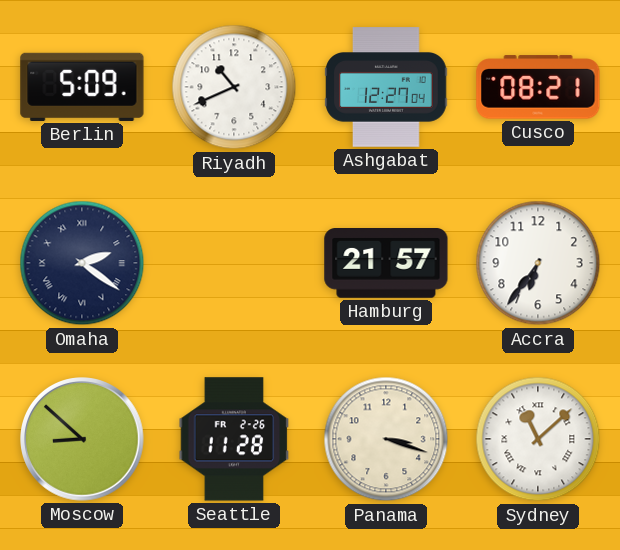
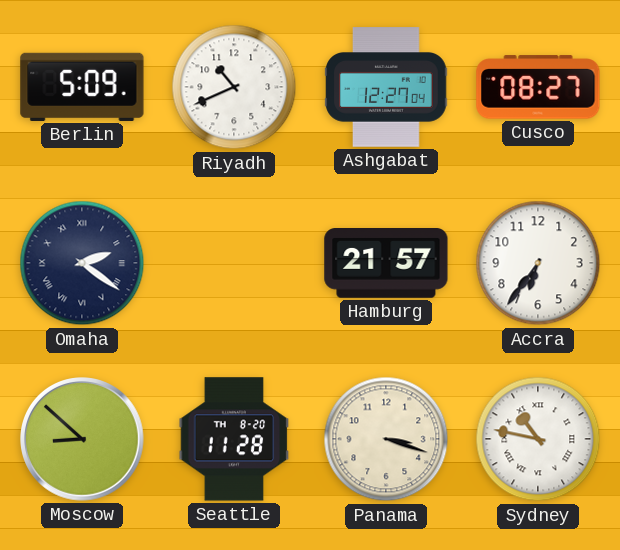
Cusco: 08:21 -> 08:27
Seattle date: FR 2-26 -> TH 8-20
Sydney: 11:08 -> 10:47
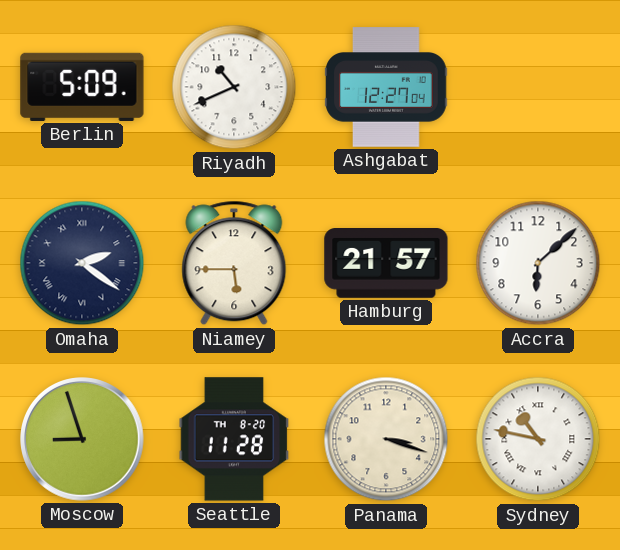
Cusco: 08:27 -> none
Niamey: none -> 5:45
Accra: 6:36 -> 6:08
Moscow: 8:52 -> 8:57
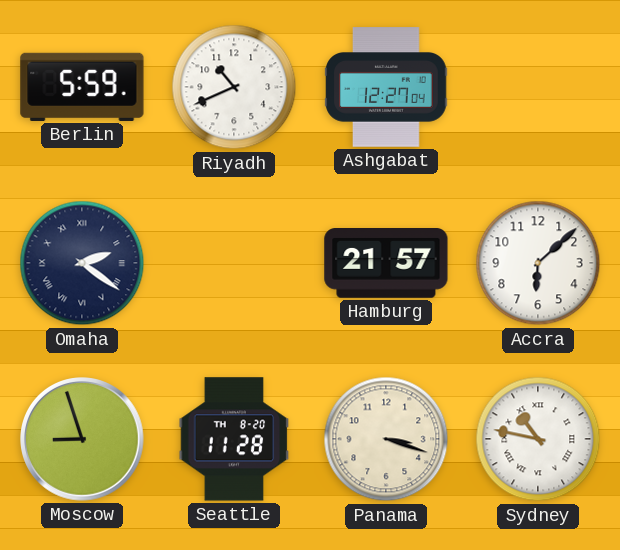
Berlin: 5:09 -> 5:59
Niamey: 5:45 -> none
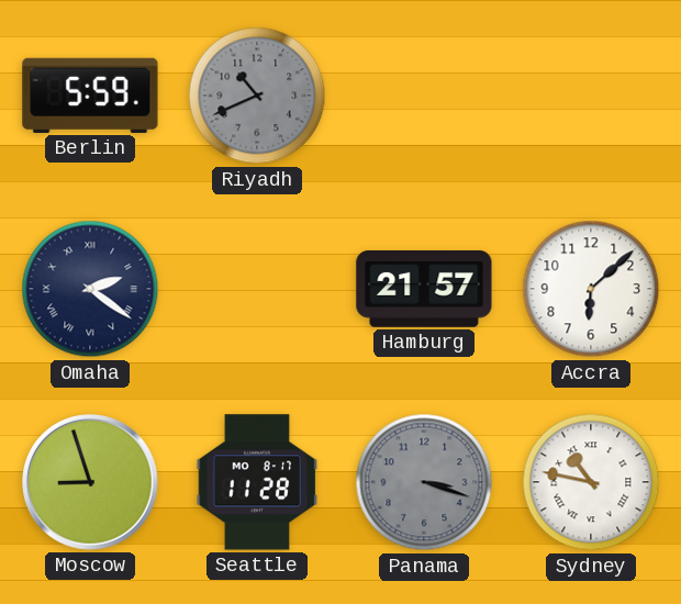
Riyadh dial: white -> grey
Ashgabat: 12:27 -> none
Seattle date: TH 8-20 -> MO 8-17
Panama dial: cream -> grey
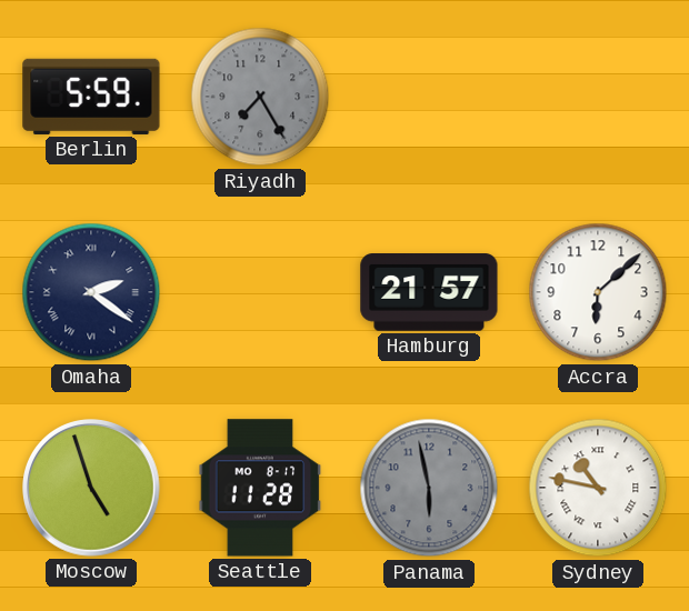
Riyadh: 10:41 -> 7:25
Moscow: 8:57 -> 4:57
Panama: 3:18 -> 5:58
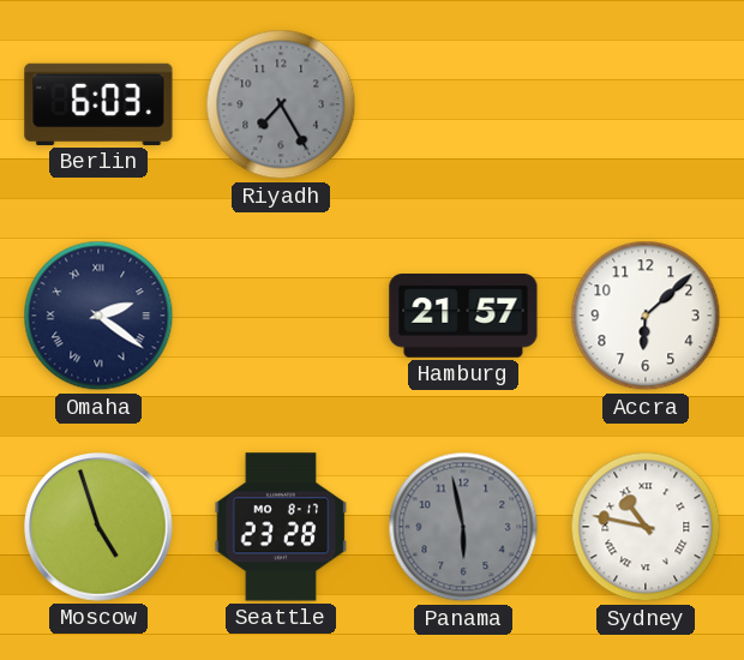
Berlin: 5:59 -> 6:03
Seattle: 11:28 -> 23:28
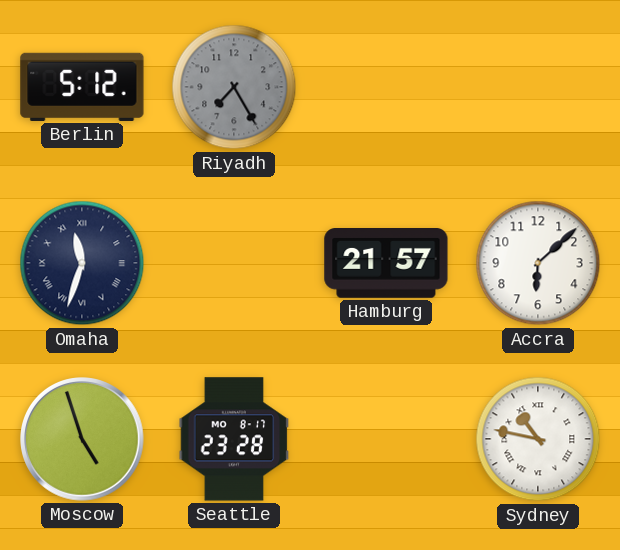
Berlin: 6:03 -> 5:12
Omaha: 2:21 -> 11:33
Panama: 5:58 -> none
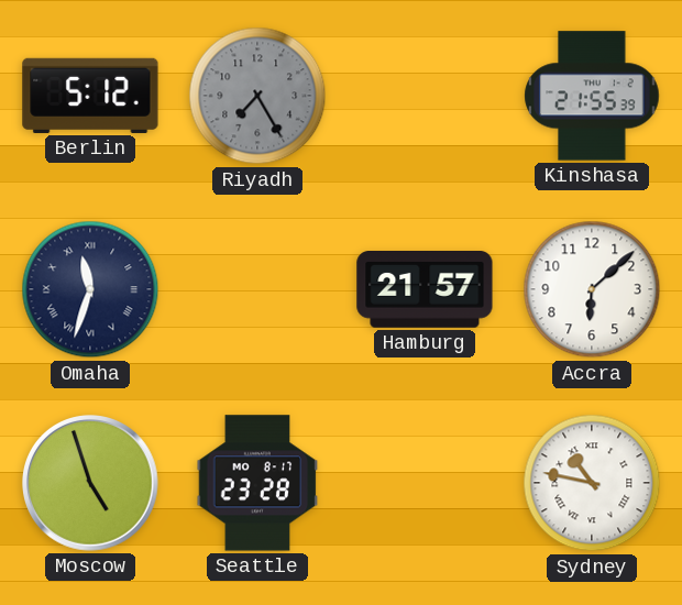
Kinshasa: none -> 21:55
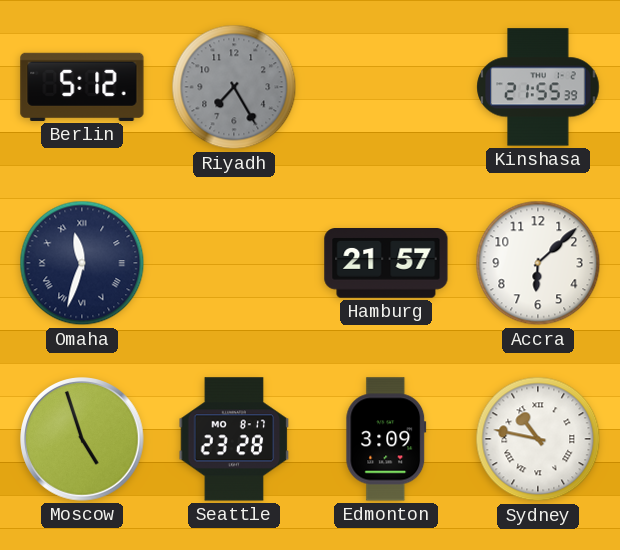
Edmonton: none -> 3:09
